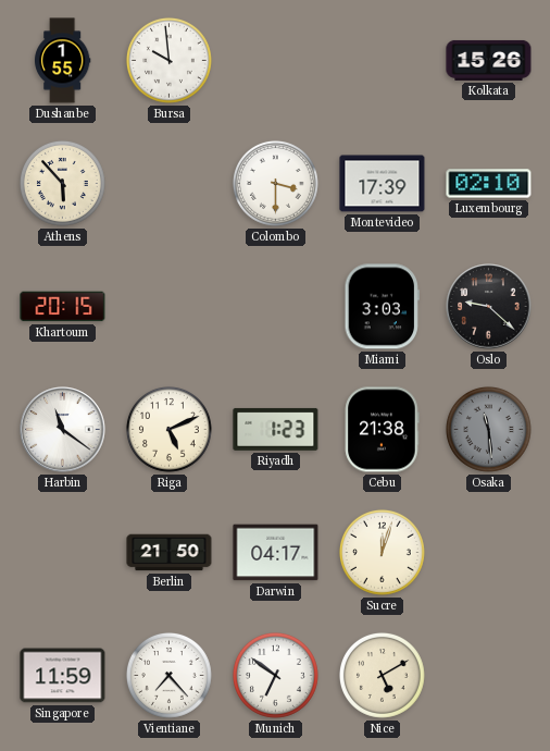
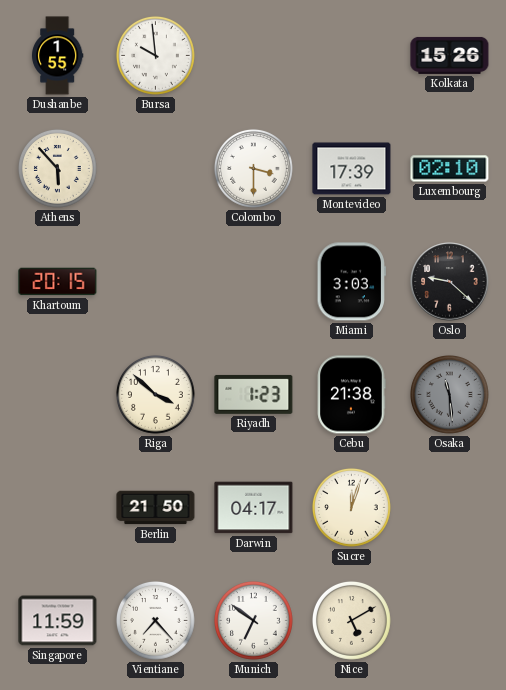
Harbin: 11:21 -> none
Riga: 5:11 -> 3:52
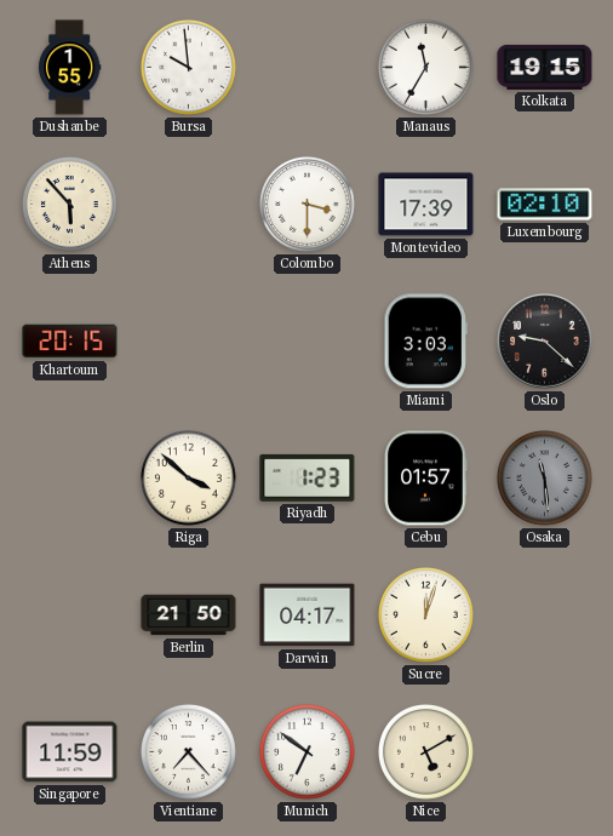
Manaus: none -> 11:35
Kolkata: 15:26 -> 19:15
Cebu: 21:38 -> 01:57
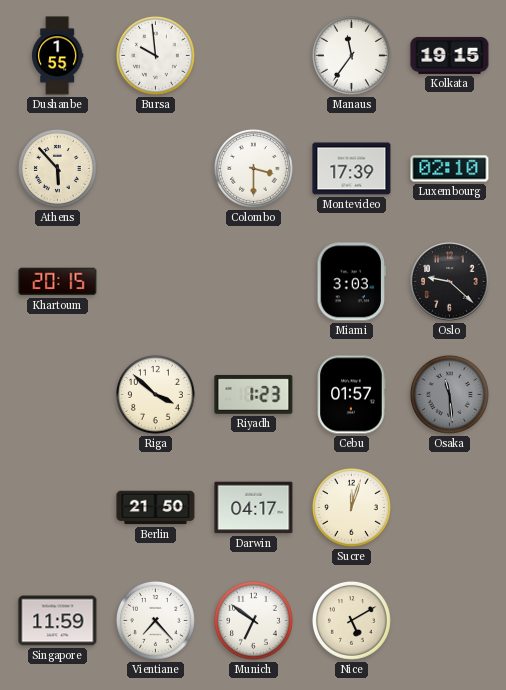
Manaus: 11:35 -> 11:36
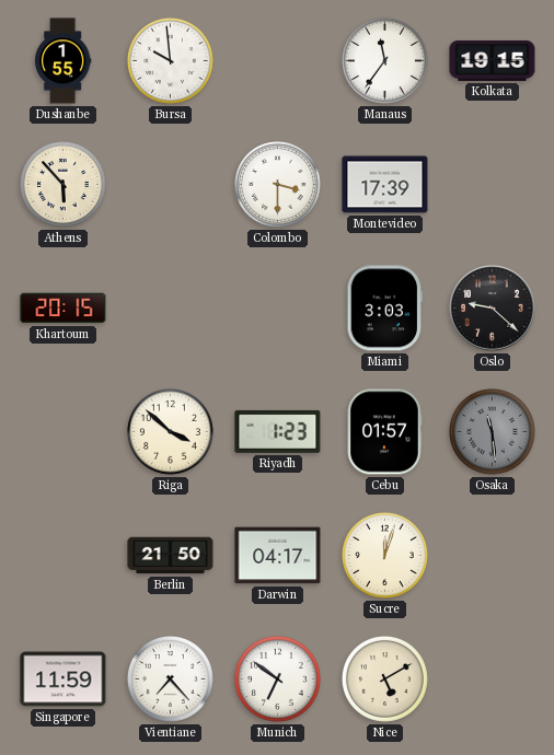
Luxembourg: 02:10 -> none
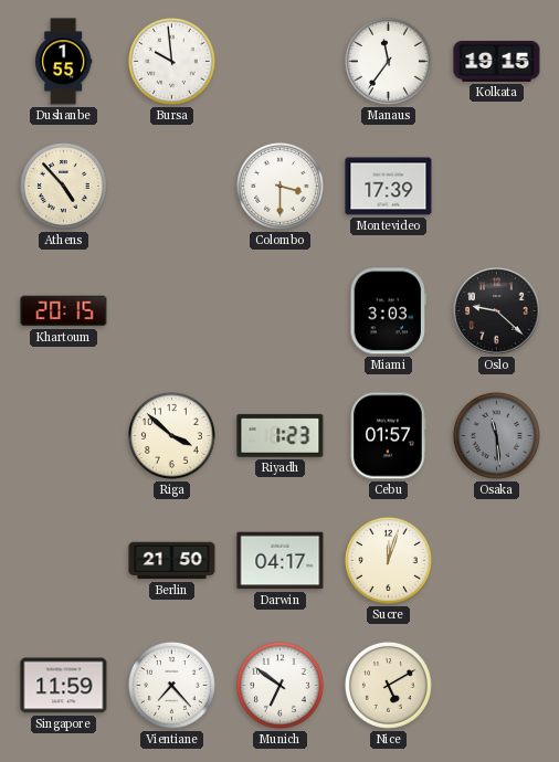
Athens: 5:53 -> 4:53
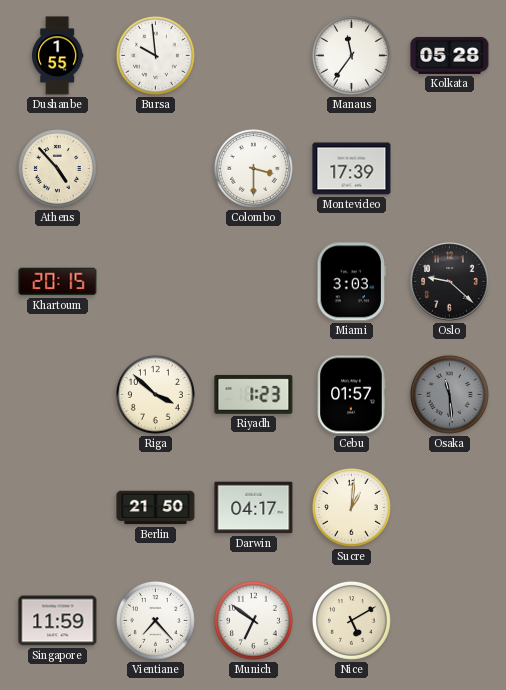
Kolkata: 19:15 -> 05:28
Sucre: 12:03 -> 1:01
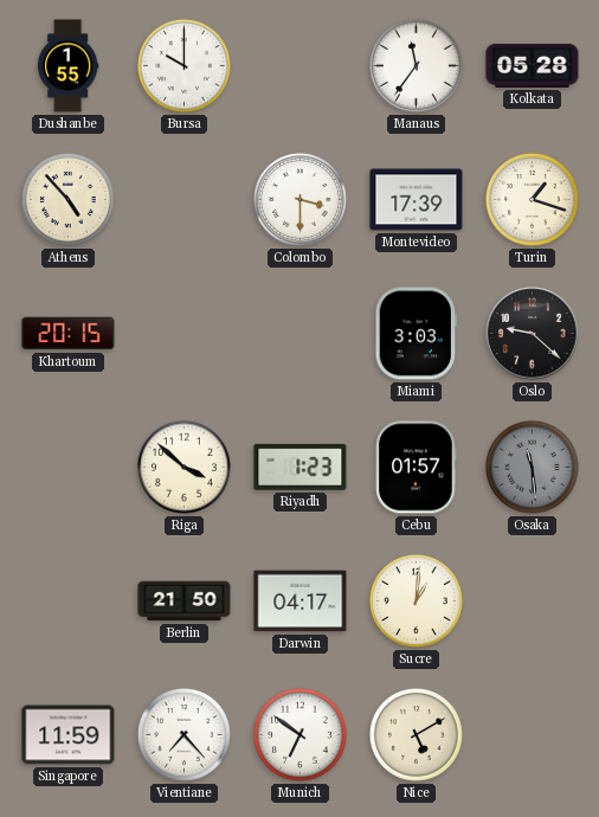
Bursa: 9:59 -> 10:00
Turin: none -> 1:18
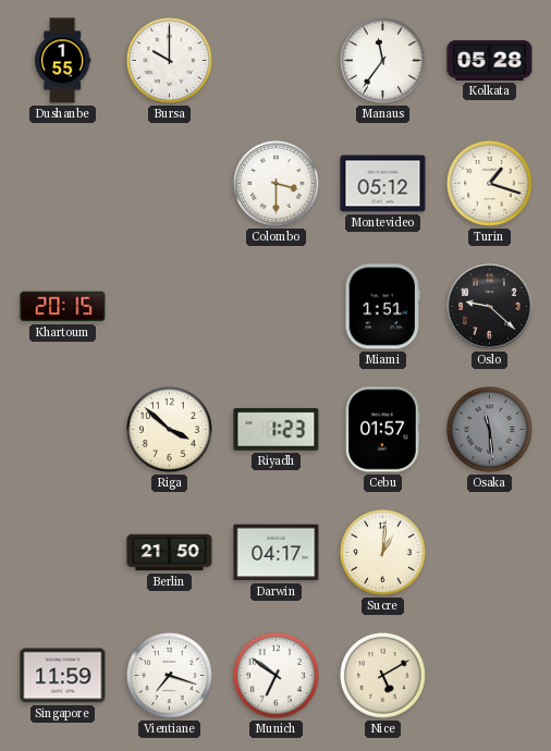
Athens: 4:53 -> none
Montevideo: 17:39 -> 05:12
Miami: 3:03 -> 1:51
Vientiane: 7:23 -> 7:18
